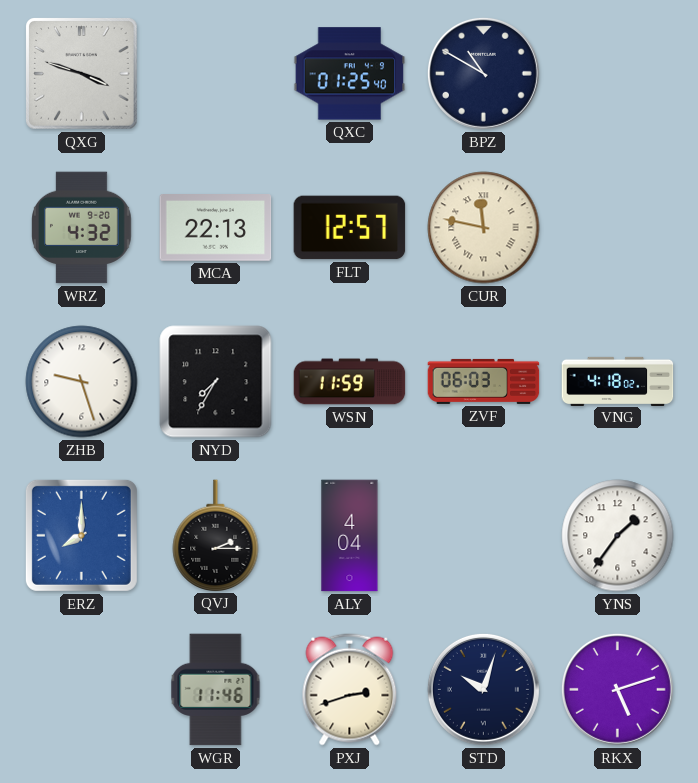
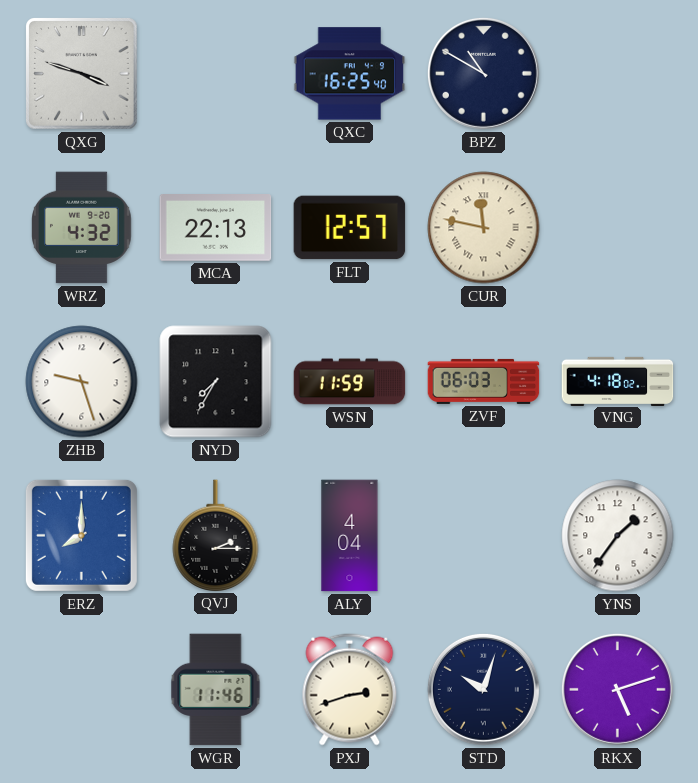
QXC: 01:25 -> 16:25
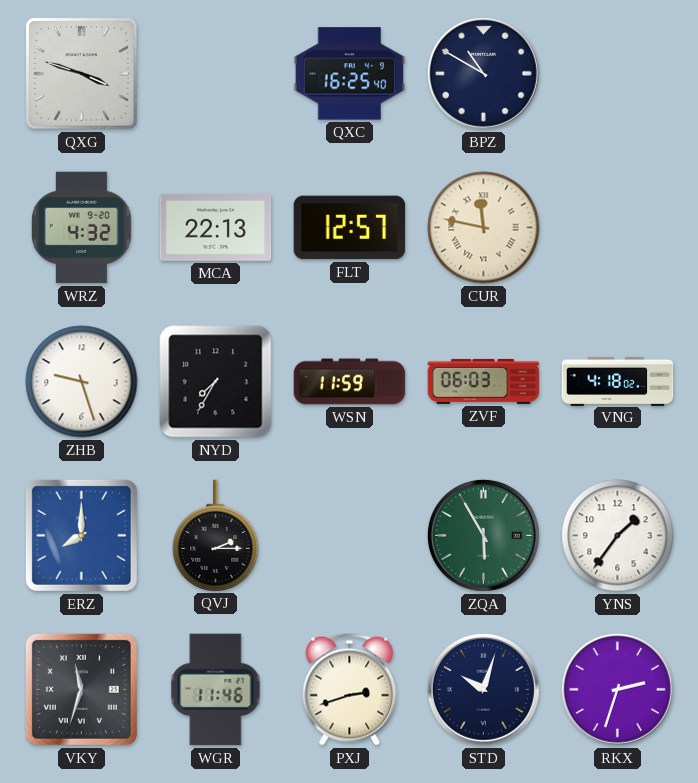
ALY: 4:04 -> none
ZQA: none -> 5:55
VKY: none -> 11:33
RKX: 5:12 -> 2:33
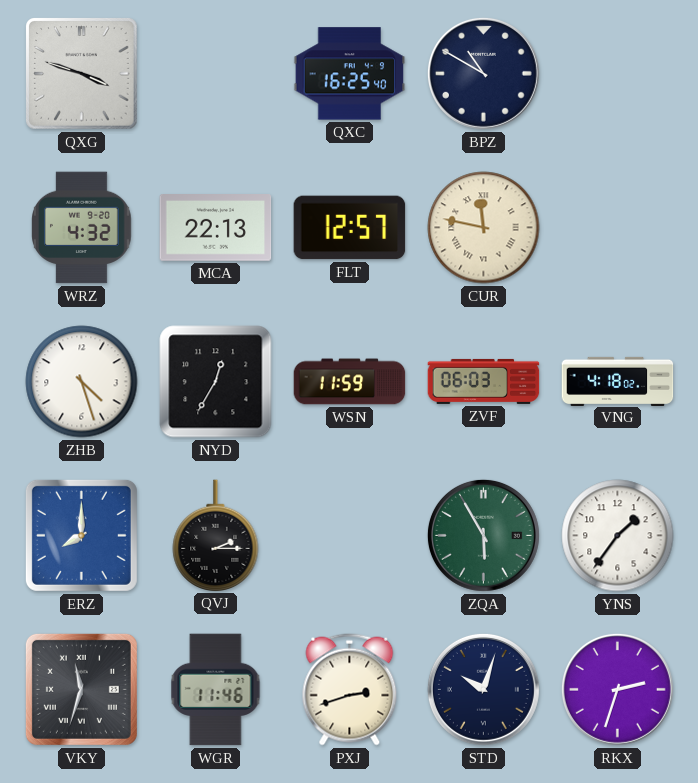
ZHB: 9:27 -> 4:27
NYD: 7:35 -> 12:35
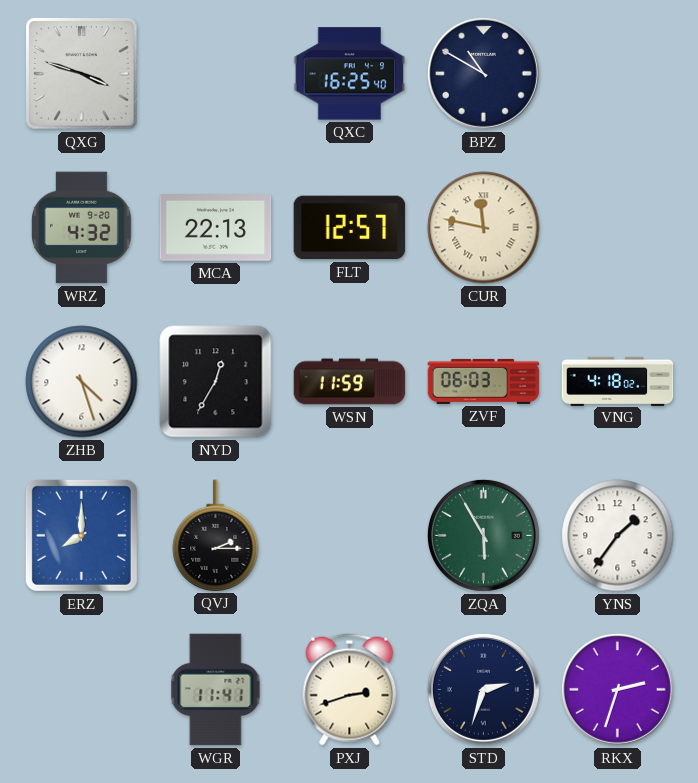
VKY: 11:33 -> none
WGR: 11:46 -> 11:41
STD: 10:03 -> 2:33
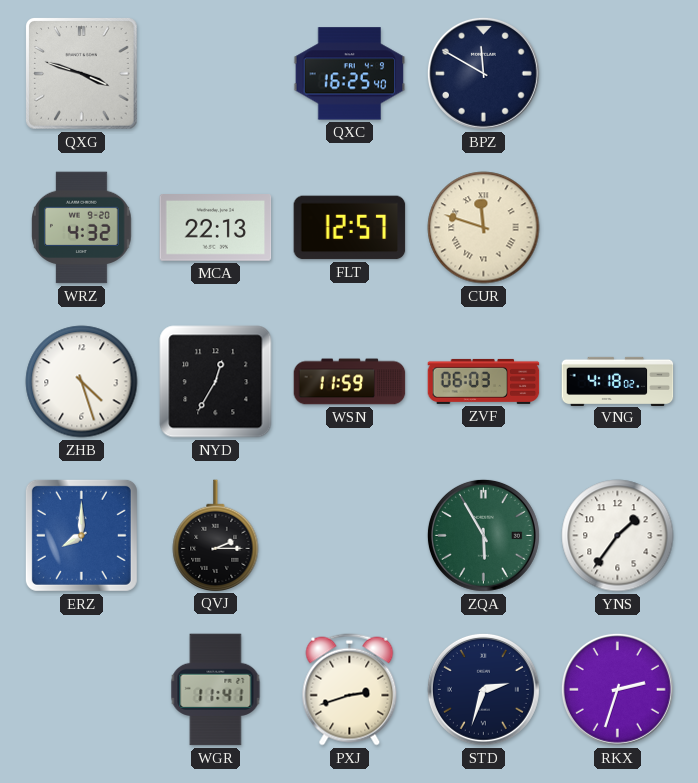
BPZ: 10:50 -> 11:50
CUR: 11:47 -> 11:48
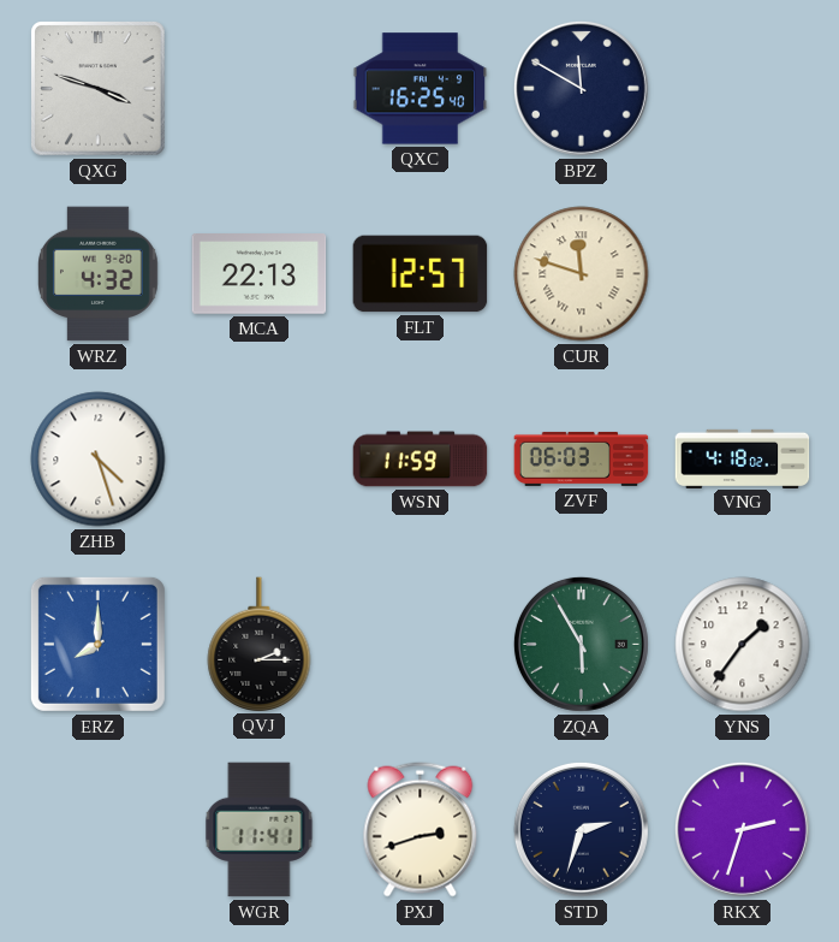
NYD: 12:35 -> none
